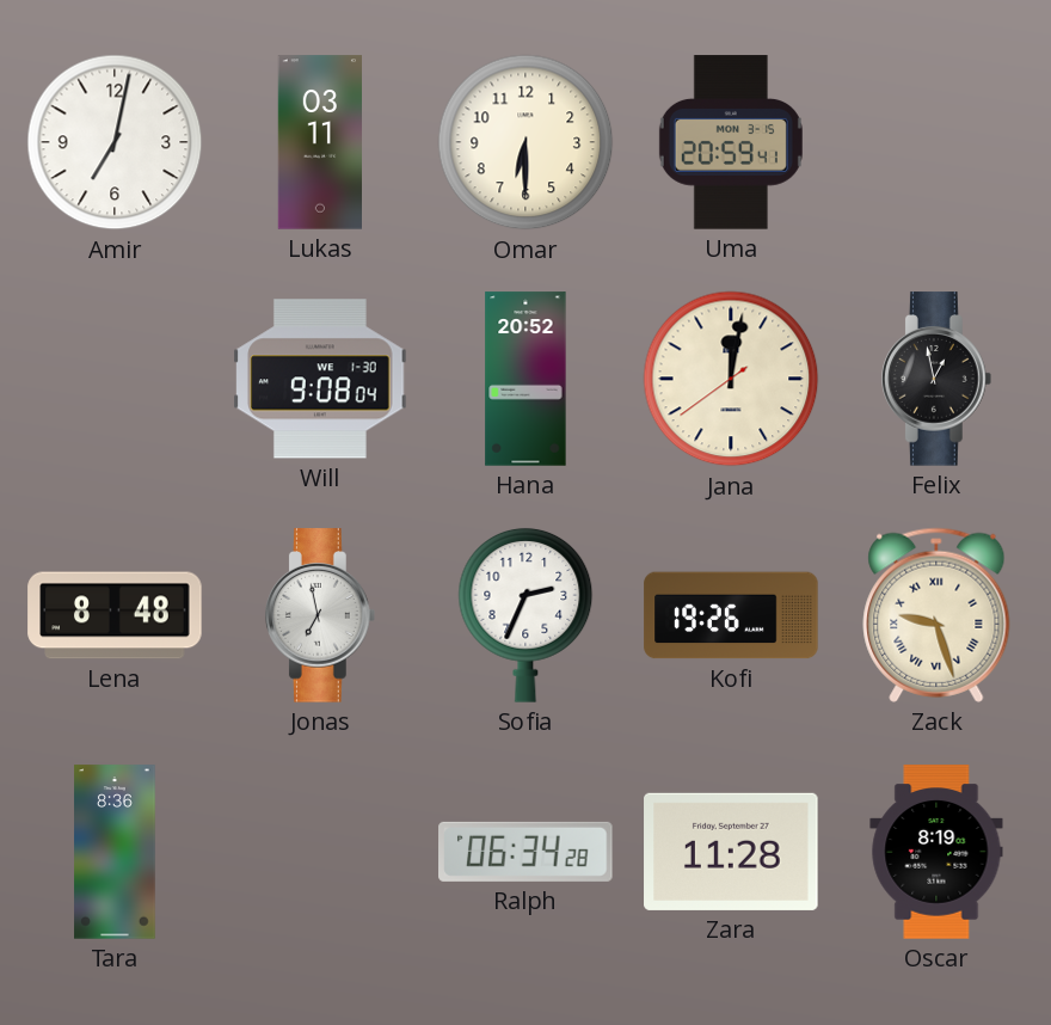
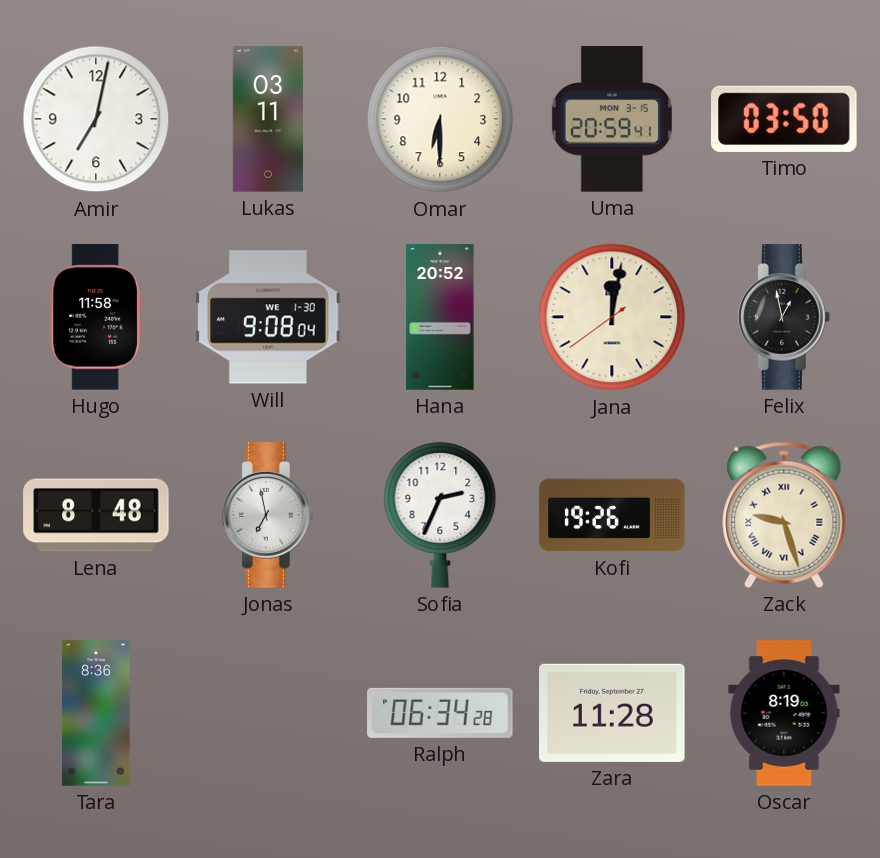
Timo: none -> 03:50
Hugo: none -> 11:58
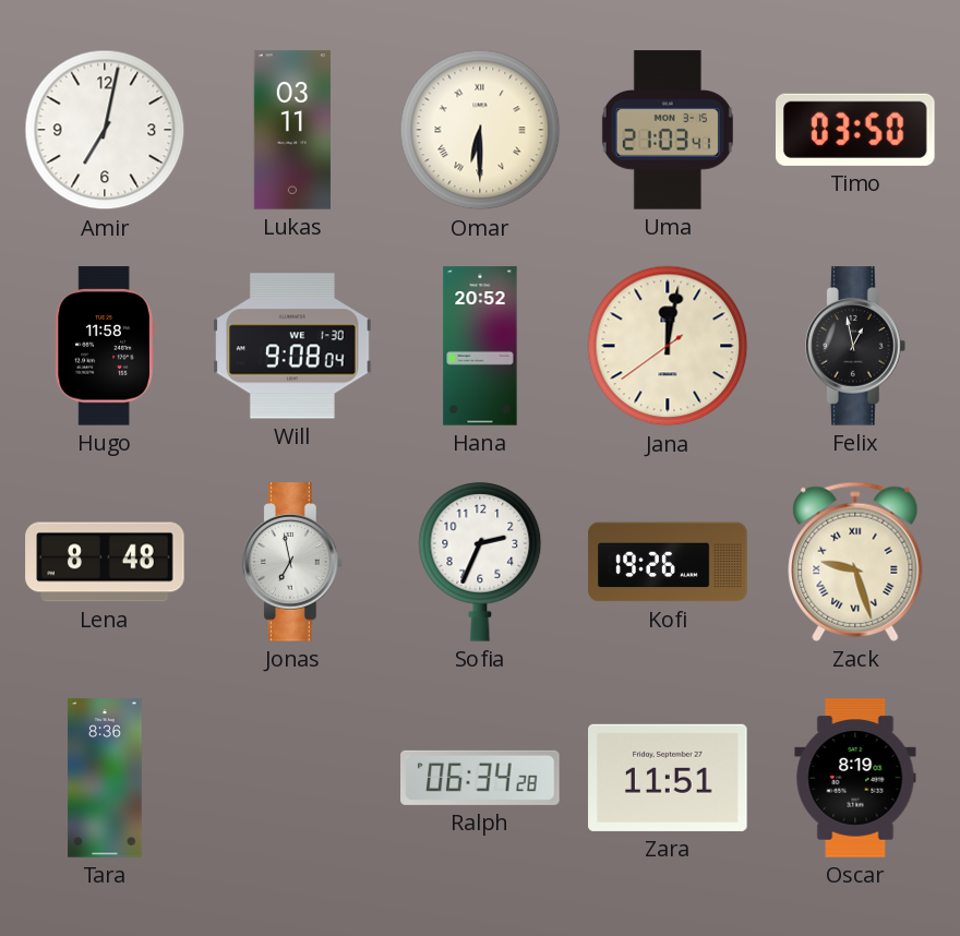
Omar numerals: Arabic -> Roman
Uma: 20:59 -> 21:03
Zara: 11:28 -> 11:51
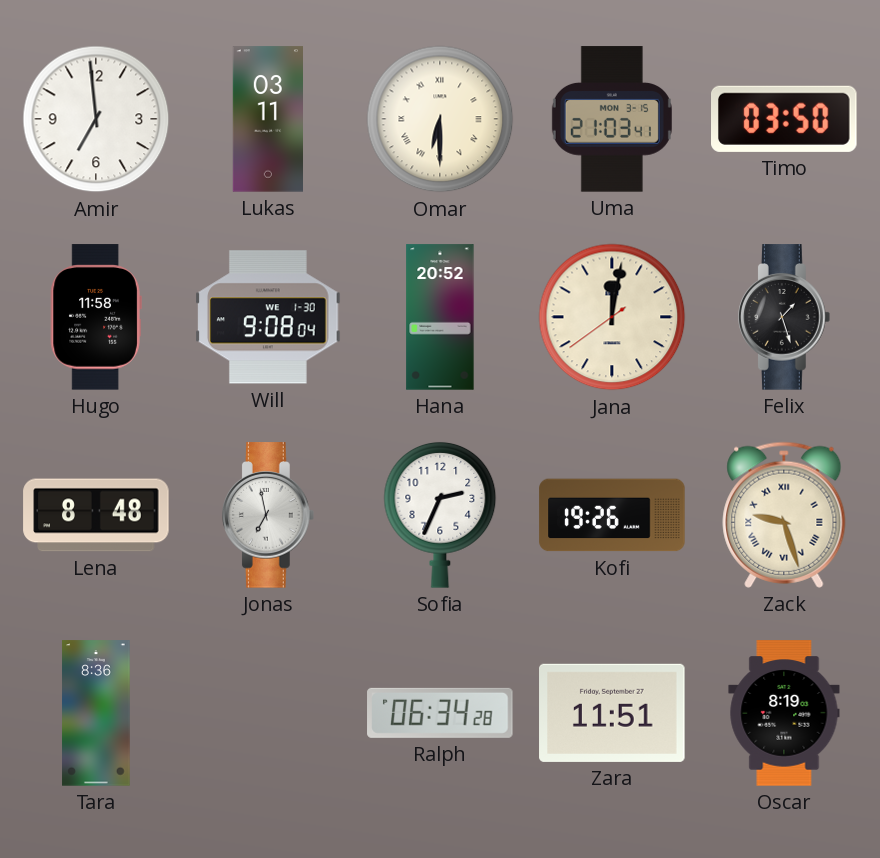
Amir: 7:02 -> 6:59
Felix: 12:58 -> 1:27
